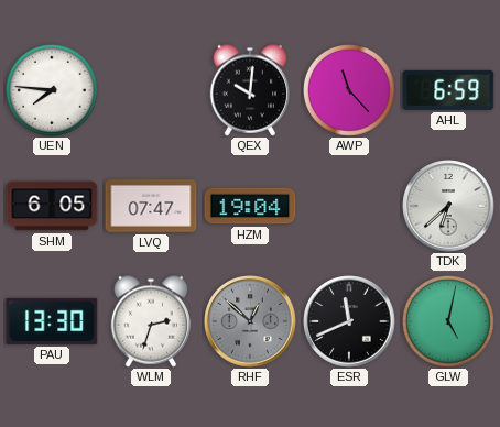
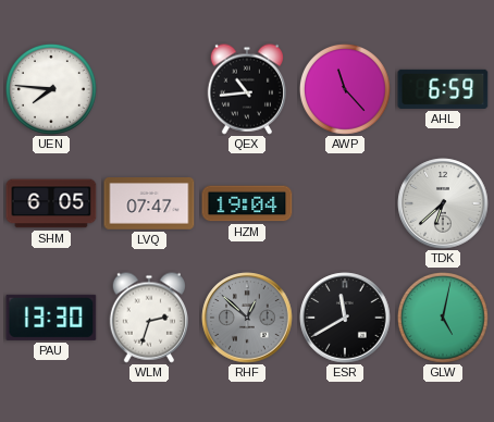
QEX: 10:01 -> 10:44
ESR: 11:41 -> 11:40
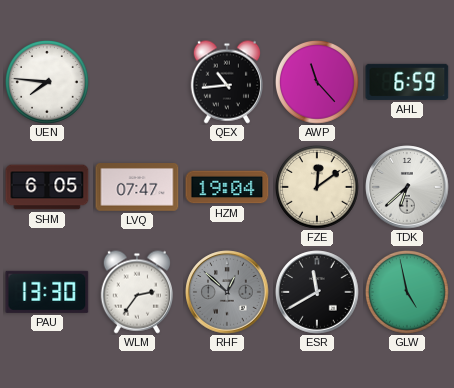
FZE: none -> 12:09
WLM: 2:33 -> 2:36
GLW: 5:02 -> 4:58
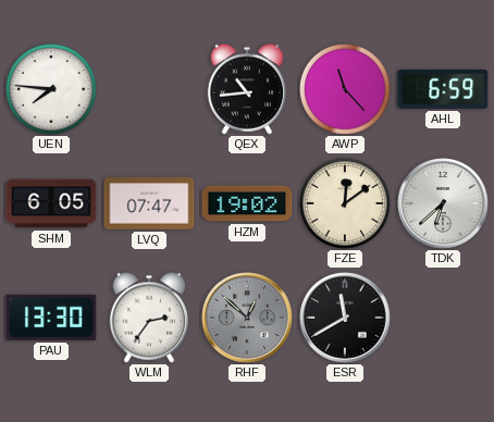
HZM: 19:04 -> 19:02
GLW: 4:58 -> none
